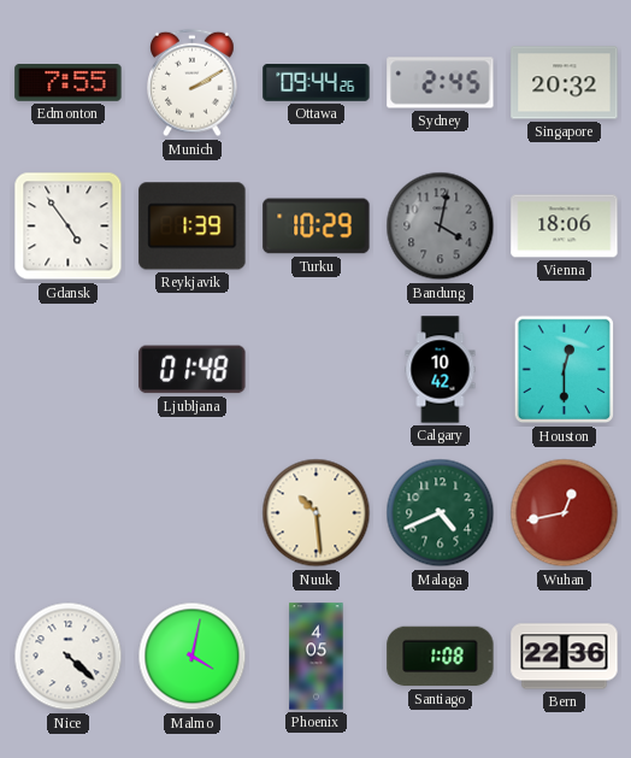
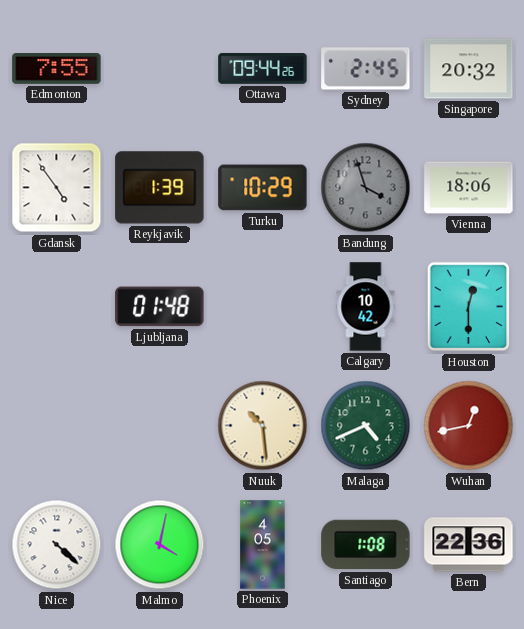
Munich: 2:10 -> none
Bandung: 4:02 -> 3:57
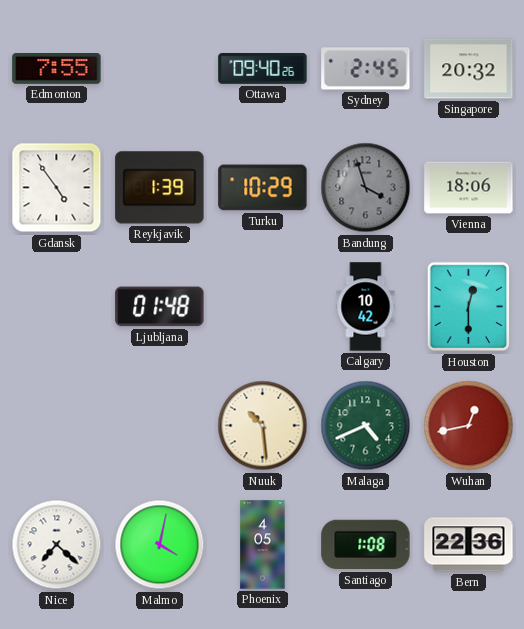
Ottawa: 09:44 -> 09:40
Nice: 4:22 -> 7:22
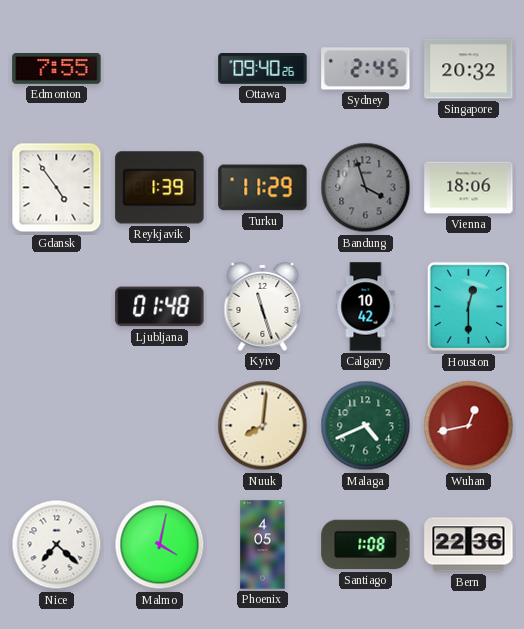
Turku: 10:29 -> 11:29
Kyiv: none -> 11:27
Nuuk: 10:29 -> 8:01
